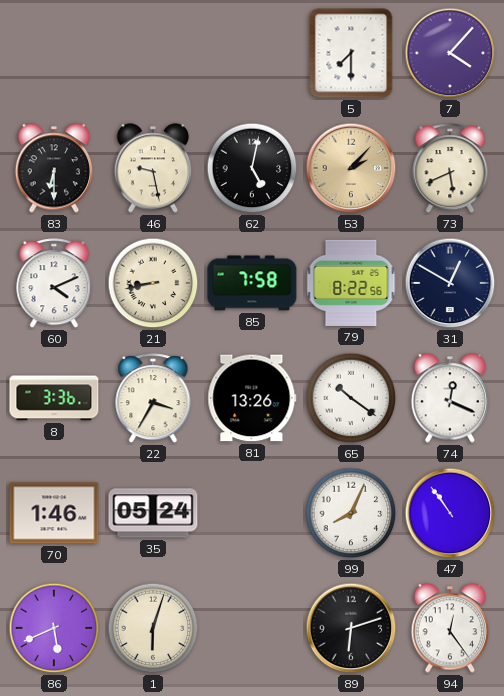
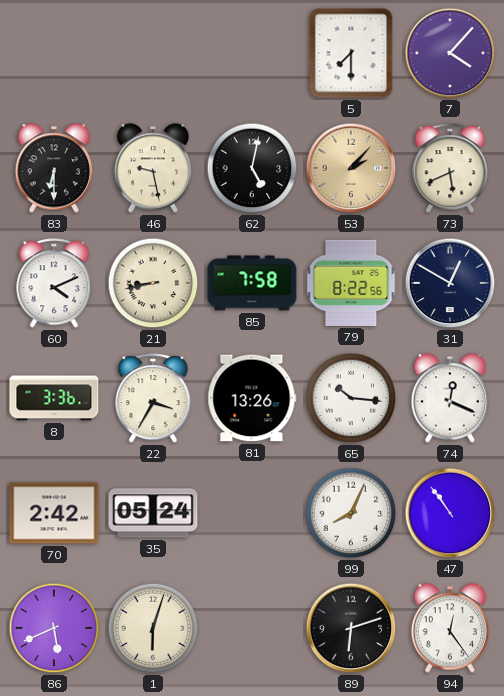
65: 10:21 -> 10:16
70: 1:46 -> 2:42
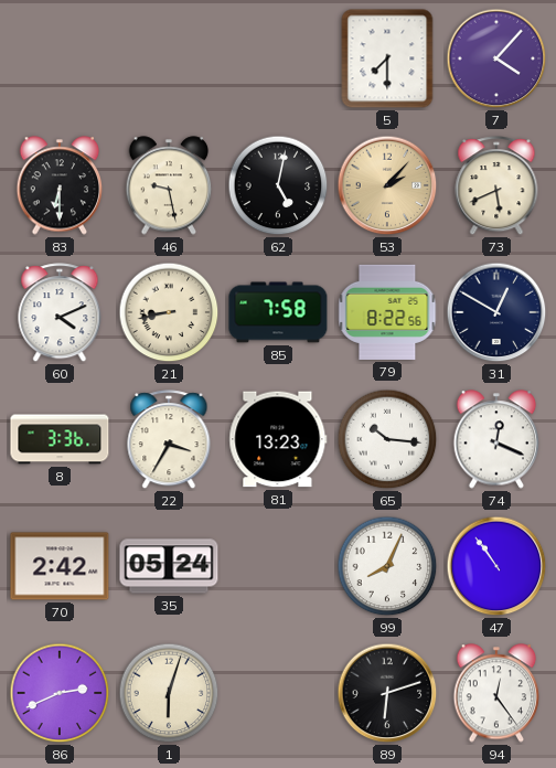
81: 13:26 -> 13:23
86: 5:41 -> 2:41
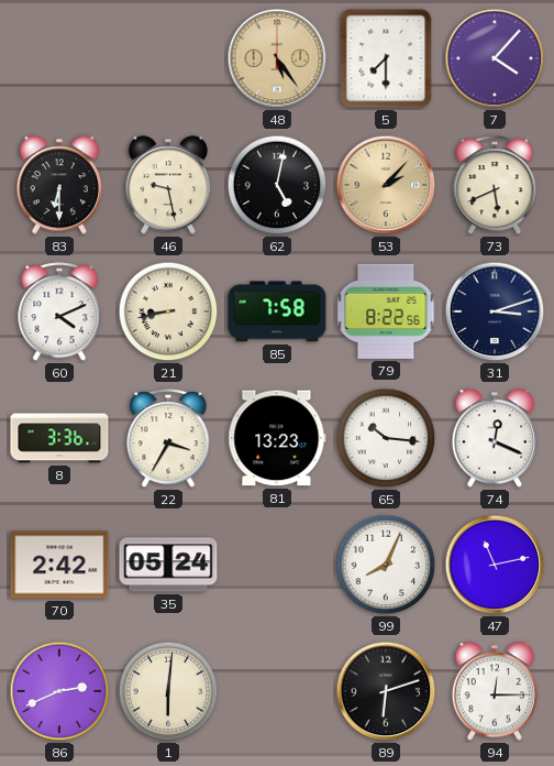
48: none -> 5:24
31: 12:50 -> 3:12
47: 10:54 -> 11:13
1: 6:03 -> 6:01
94: 12:24 -> 12:15
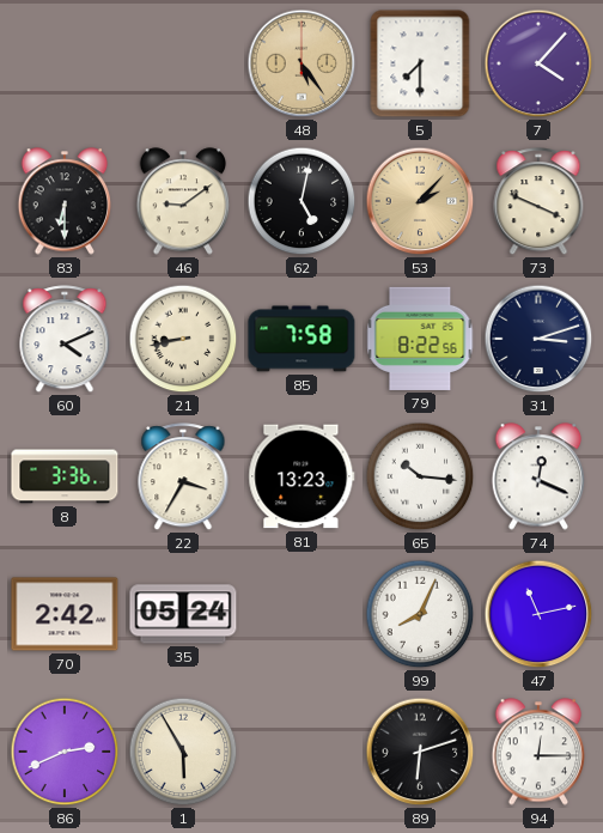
46: 9:28 -> 9:09
73: 5:41 -> 3:49
1: 6:01 -> 5:55
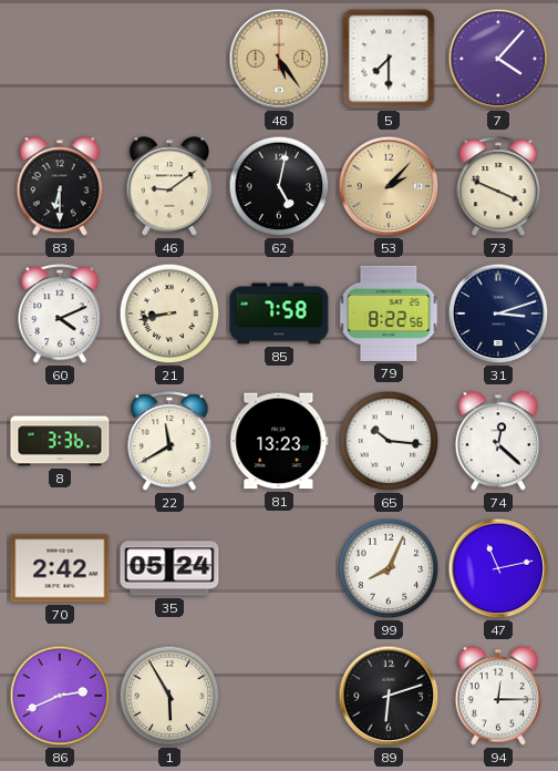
22: 3:35 -> 11:40
74: 12:19 -> 12:22
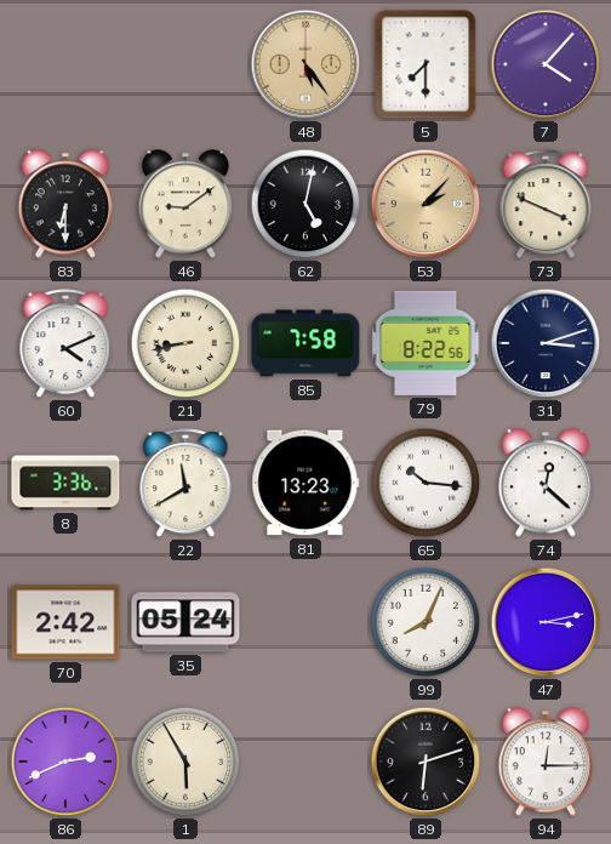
47: 11:13 -> 3:13
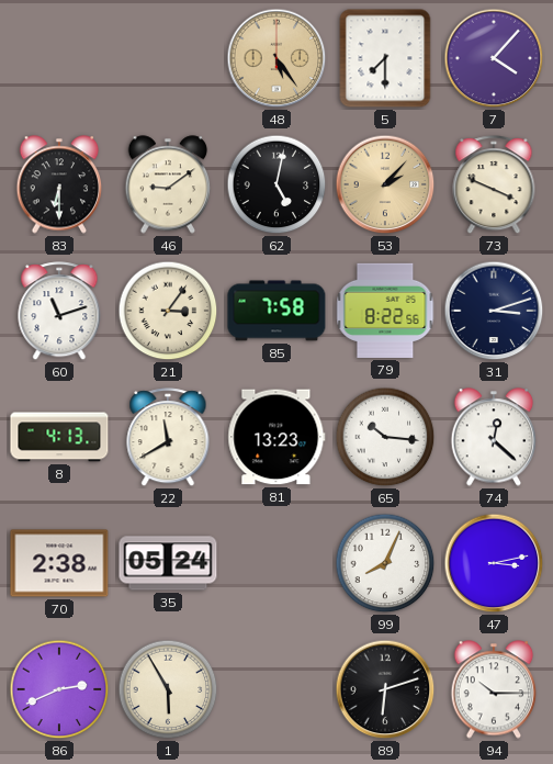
60: 4:11 -> 11:12
21: 8:43 -> 3:06
8: 3:36 -> 4:13
70: 2:42 -> 2:38
94: 12:15 -> 10:15
